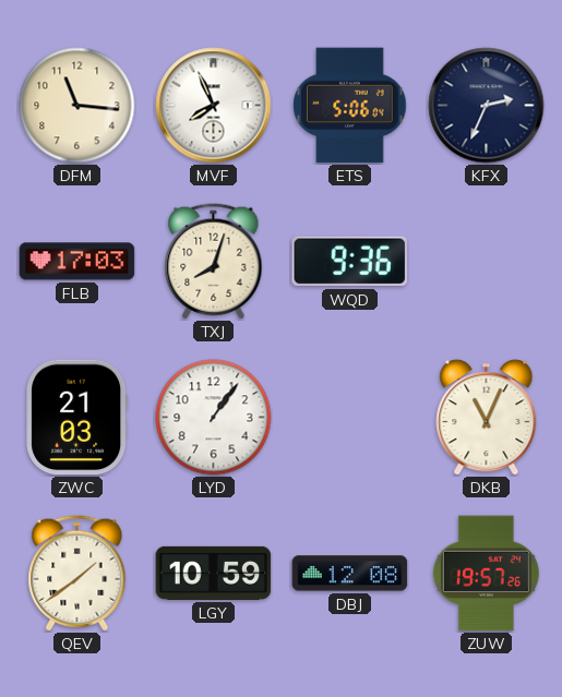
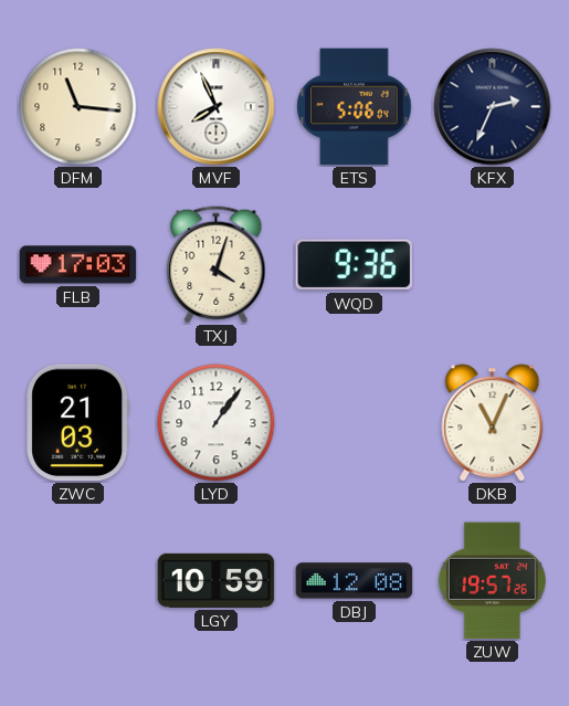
TXJ: 8:03 -> 4:03
QEV: 1:39 -> none
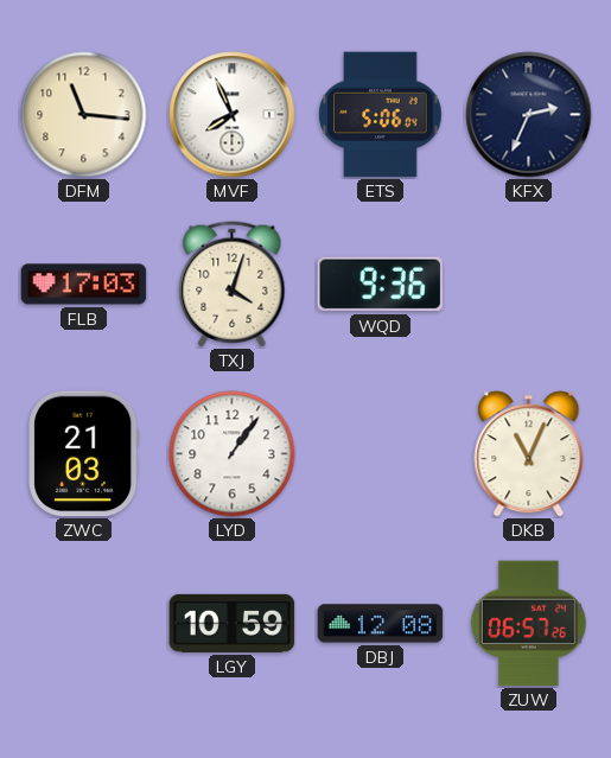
ZUW: 19:57 -> 06:57
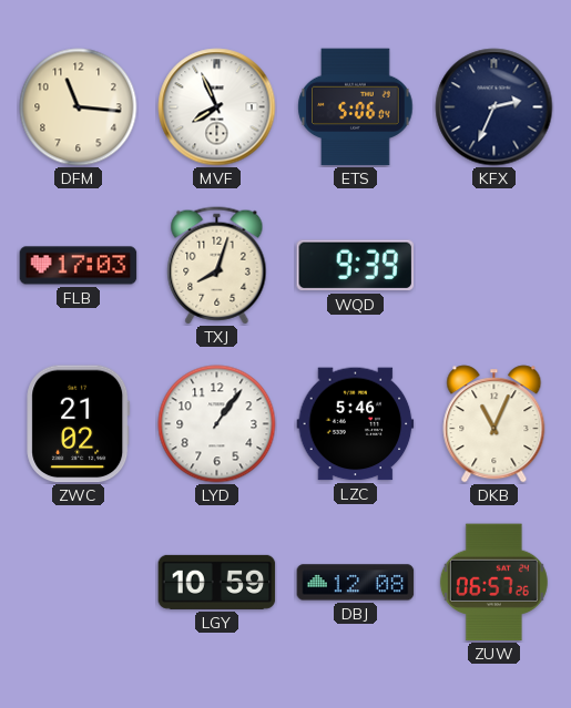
TXJ: 4:03 -> 8:03
WQD: 9:36 -> 9:39
ZWC: 21:03 -> 21:02
LZC: none -> 5:46
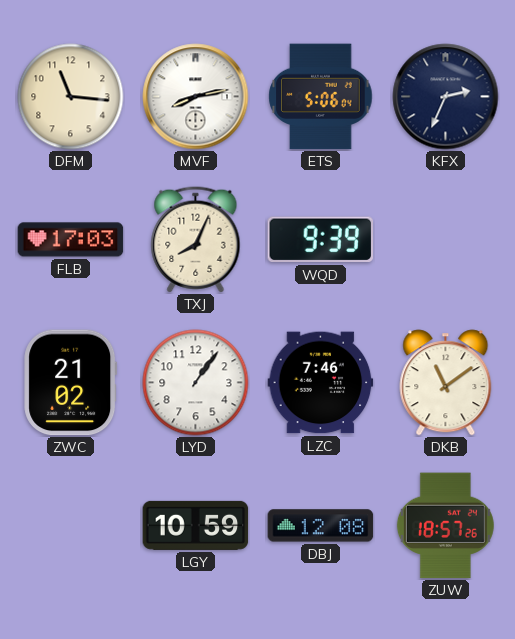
MVF: 7:56 -> 8:13
TXJ: 8:03 -> 8:04
LZC: 5:46 -> 7:46
DKB: 11:04 -> 11:09
ZUW: 06:57 -> 18:57
